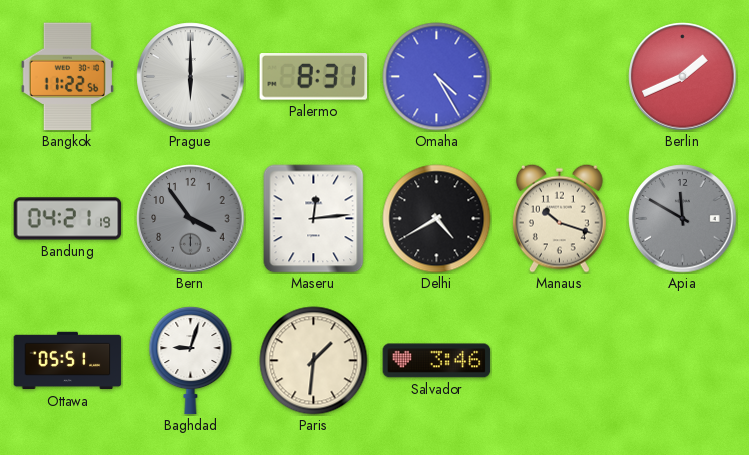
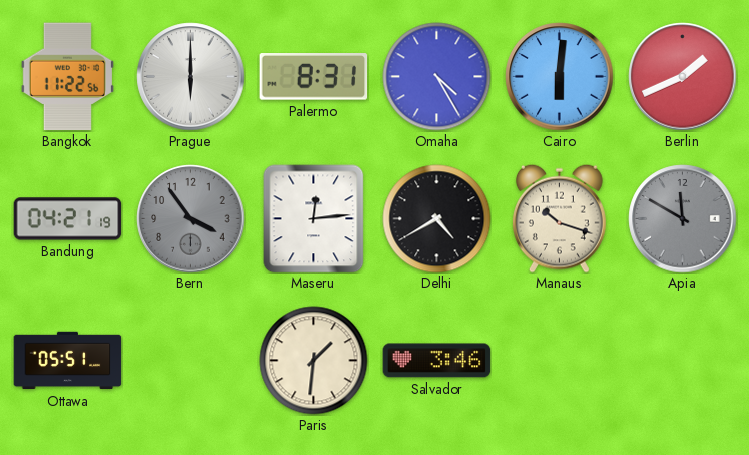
Cairo: none -> 6:01
Baghdad: 9:03 -> none
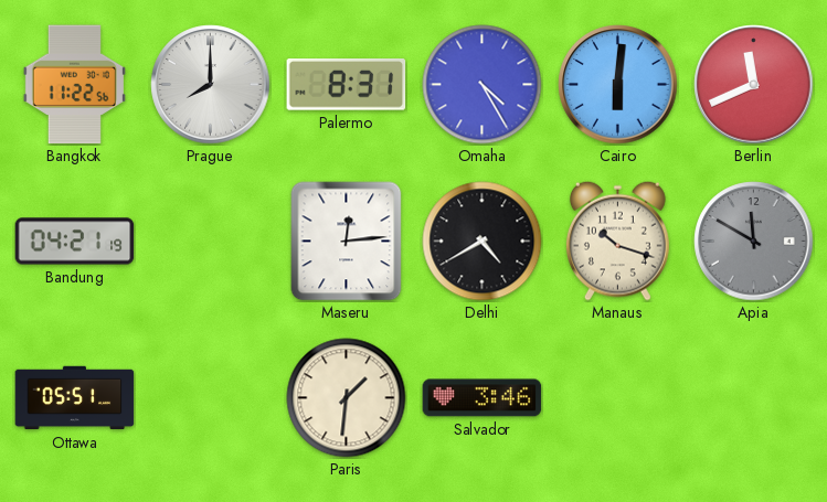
Prague: 6:00 -> 8:00
Berlin: 1:41 -> 11:41
Bern: 3:54 -> none
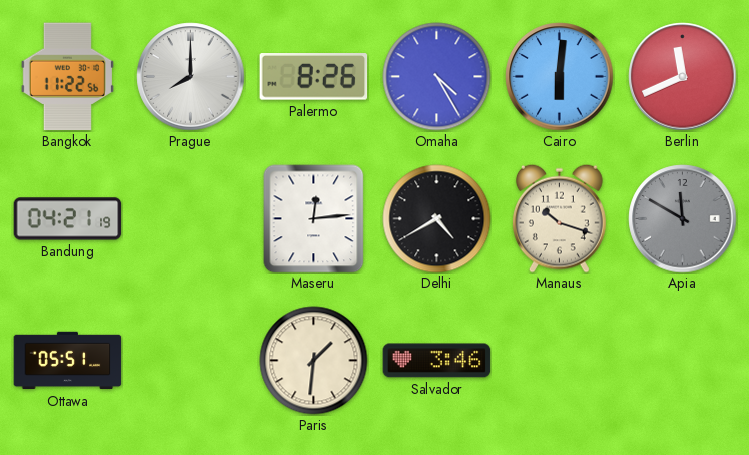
Palermo: 8:31 -> 8:26
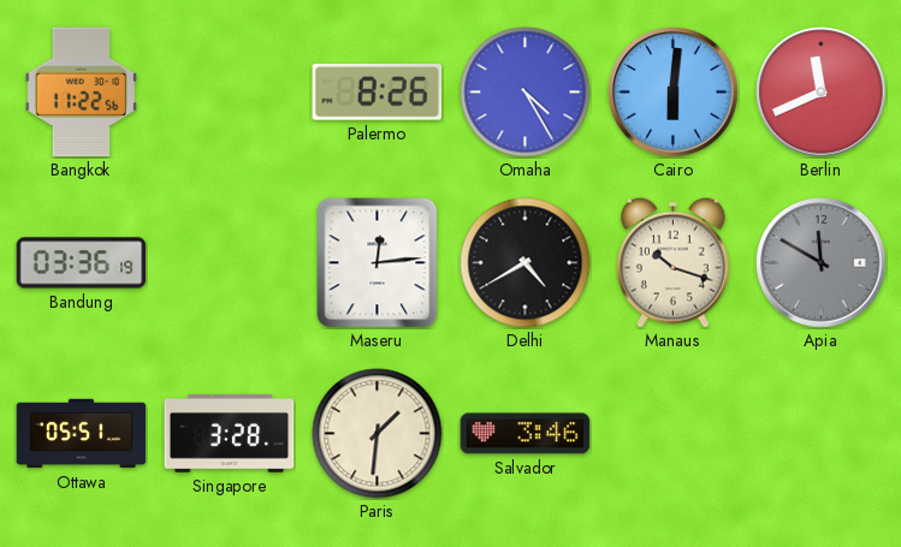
Prague: 8:00 -> none
Bandung: 04:21 -> 03:36
Singapore: none -> 3:28
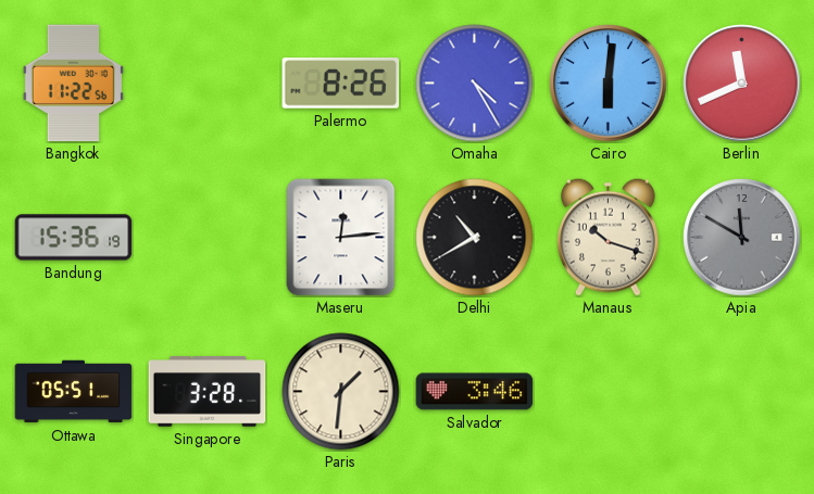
Bandung: 03:36 -> 15:36
Delhi: 4:40 -> 10:40
